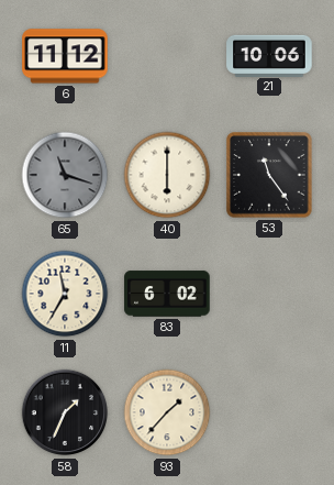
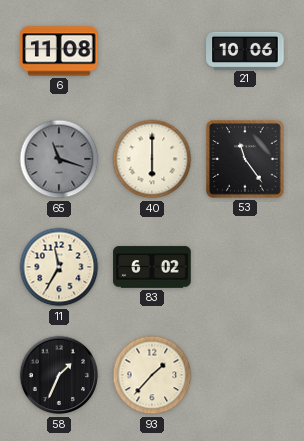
6: 11:12 -> 11:08
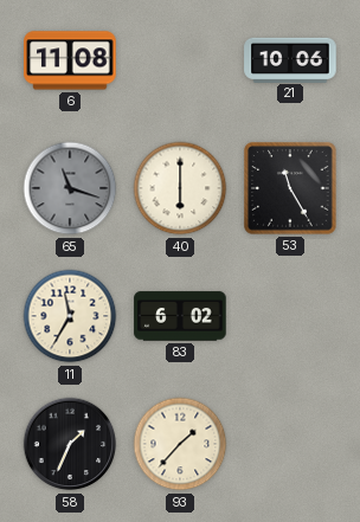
53: 11:24 -> 11:25
